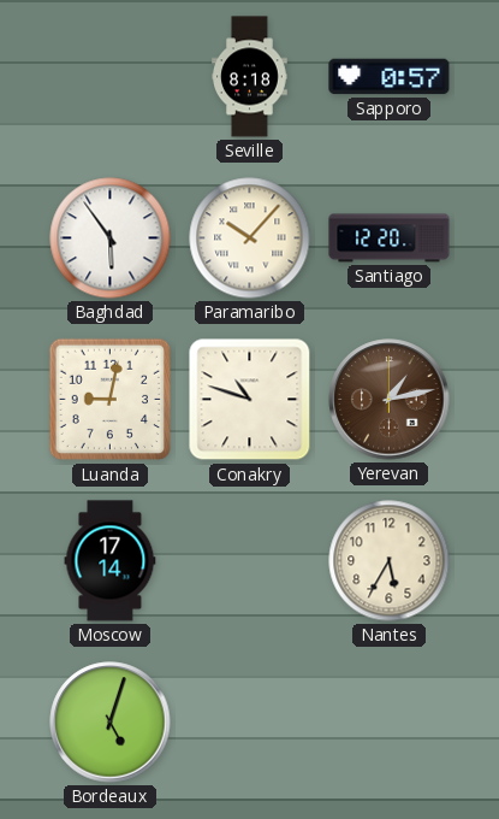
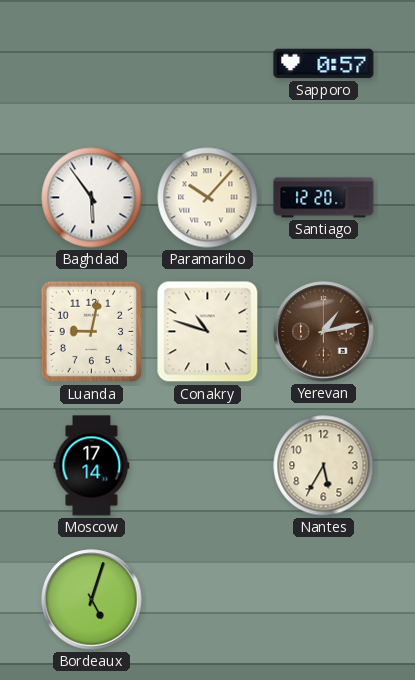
Seville: 8:18 -> none
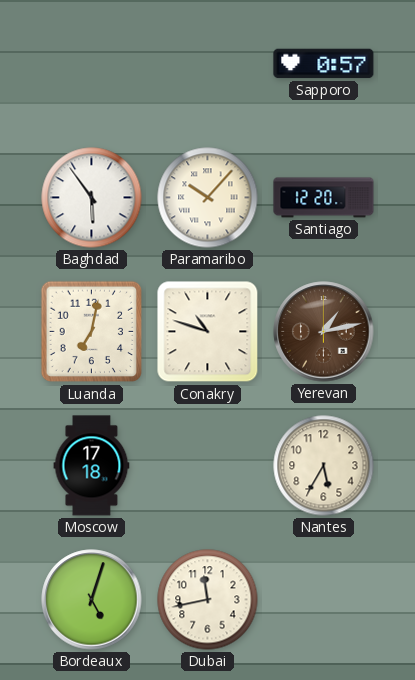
Luanda: 9:02 -> 7:02
Moscow: 17:14 -> 17:18
Dubai: none -> 11:43
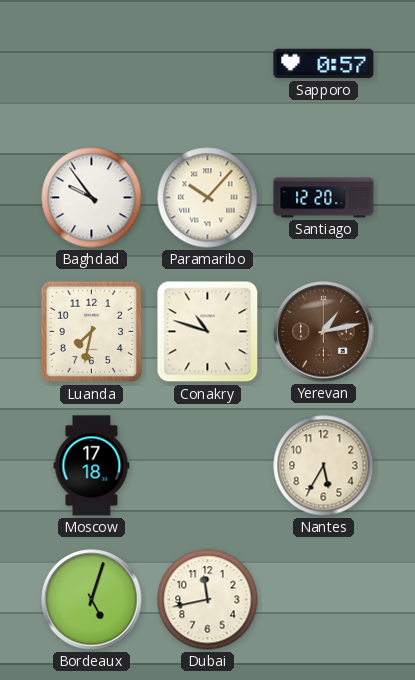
Baghdad: 5:54 -> 9:54
Luanda: 7:02 -> 7:32
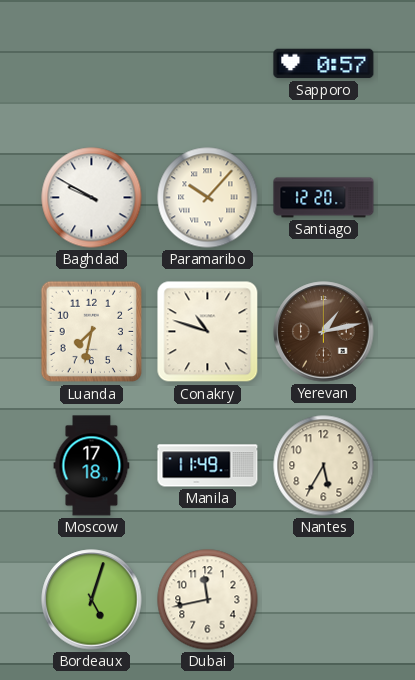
Baghdad: 9:54 -> 9:50
Manila: none -> 11:49
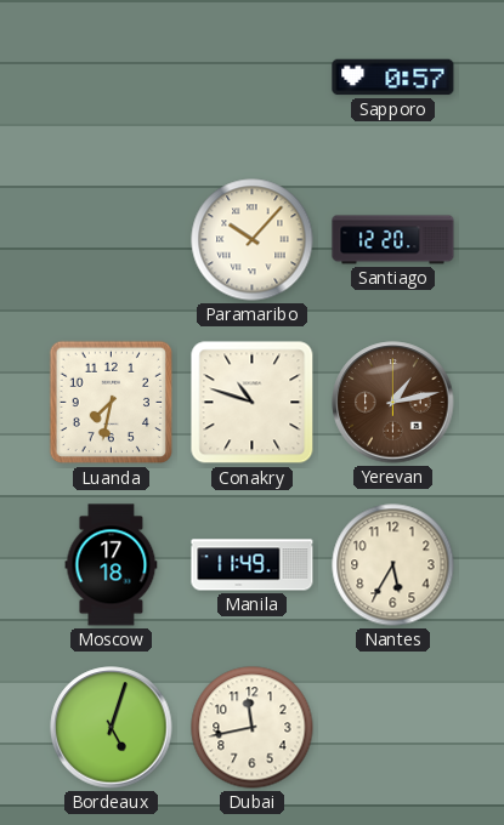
Baghdad: 9:50 -> none
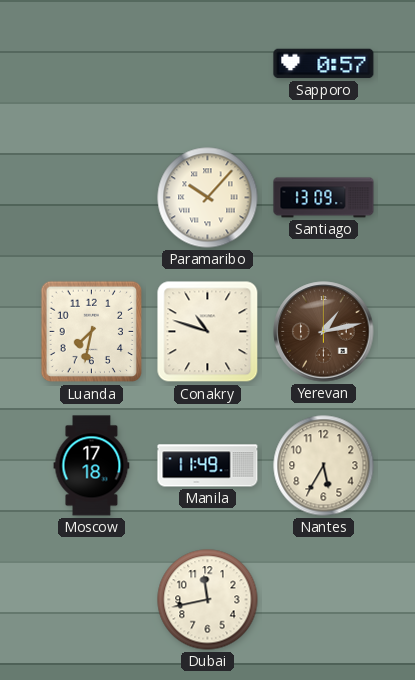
Santiago: 12:20 -> 13:09
Bordeaux: 5:03 -> none
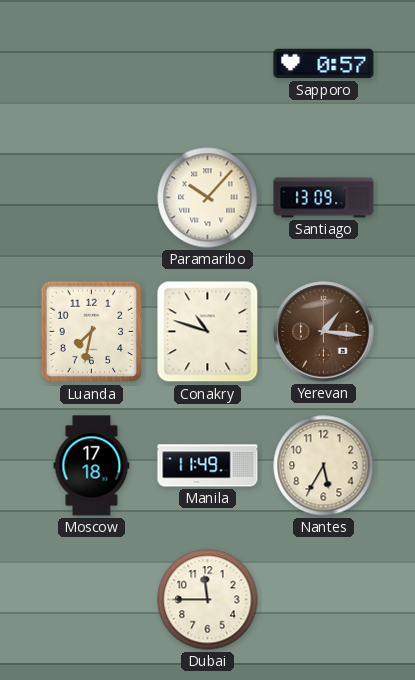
Yerevan: 1:13 -> 1:16
Dubai: 11:43 -> 11:45
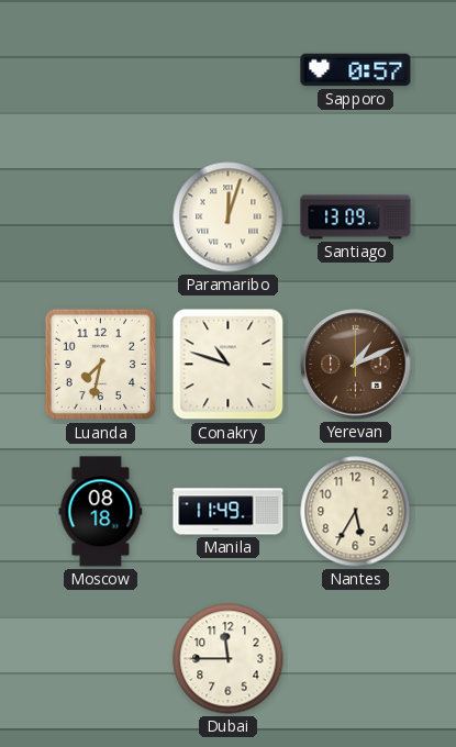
Paramaribo: 10:07 -> 12:03
Yerevan: 1:16 -> 1:11
Moscow: 17:18 -> 08:18
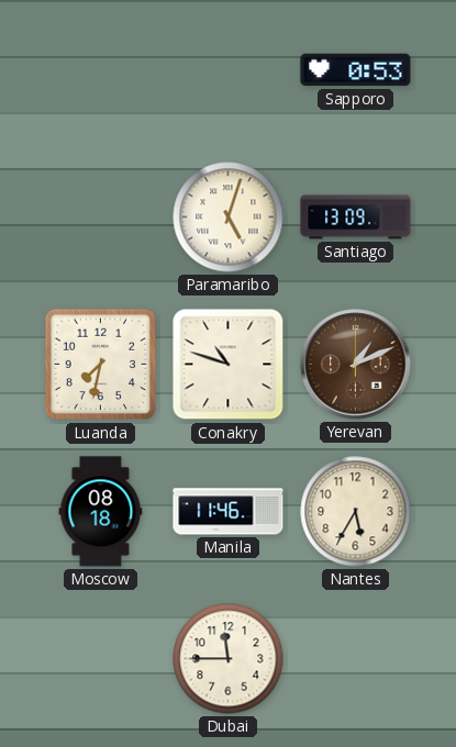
Sapporo: 0:57 -> 0:53
Paramaribo: 12:03 -> 5:03
Manila: 11:49 -> 11:46
